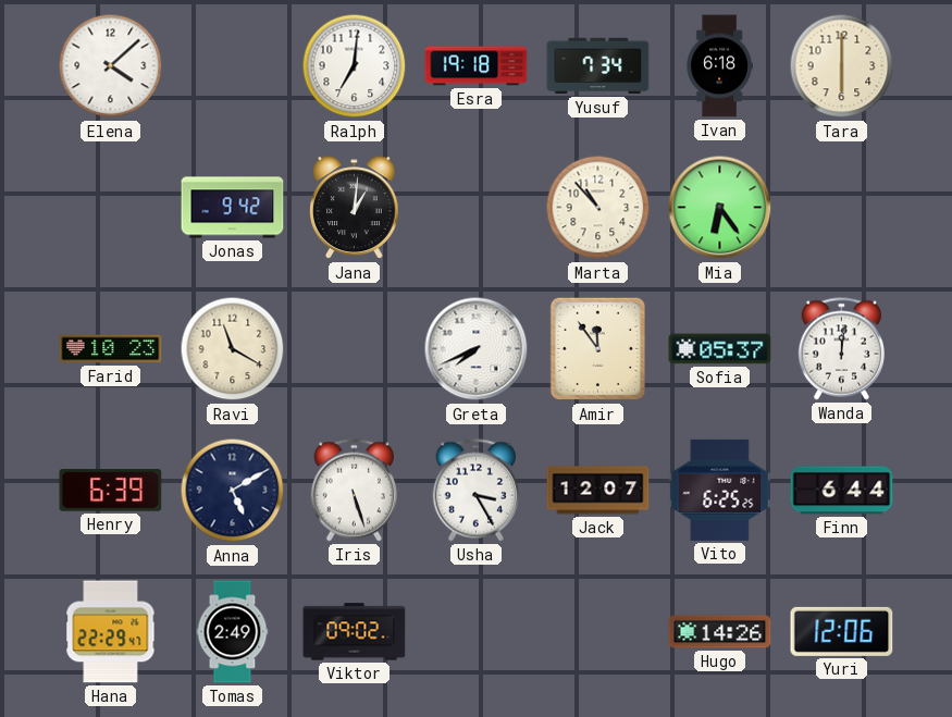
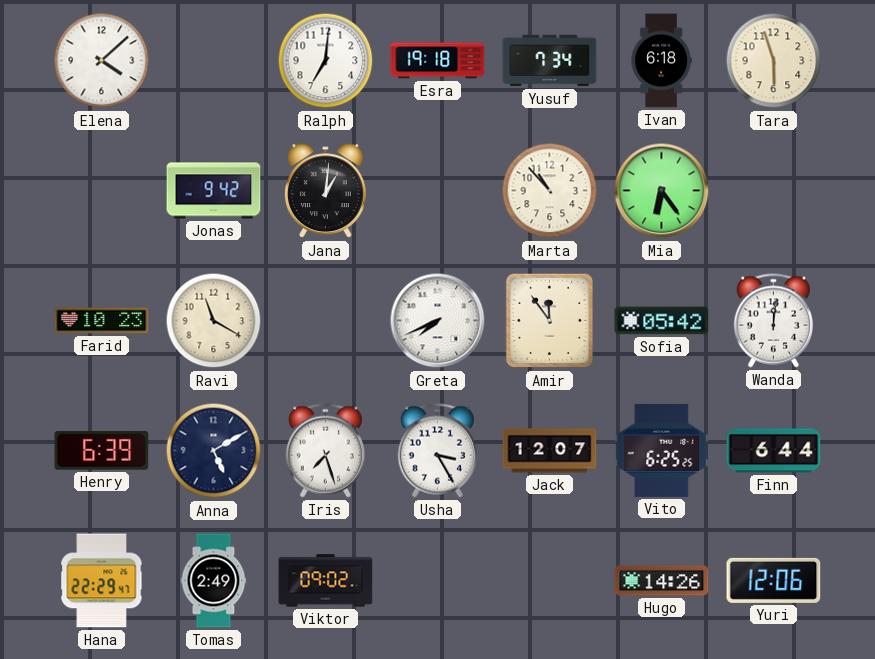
Tara: 6:00 -> 5:57
Sofia: 05:37 -> 05:42
Iris: 5:27 -> 7:27
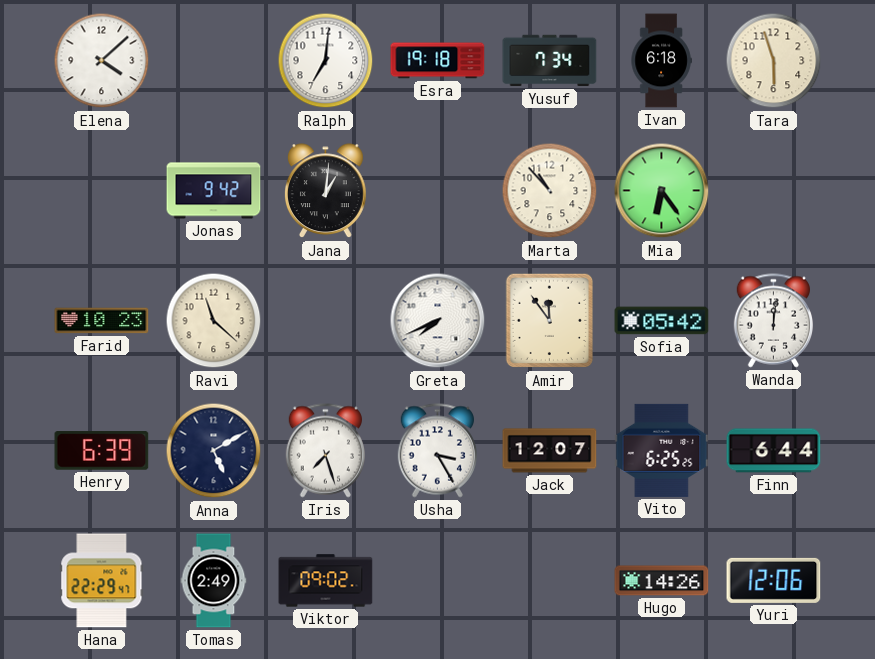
Ravi: 11:20 -> 11:22
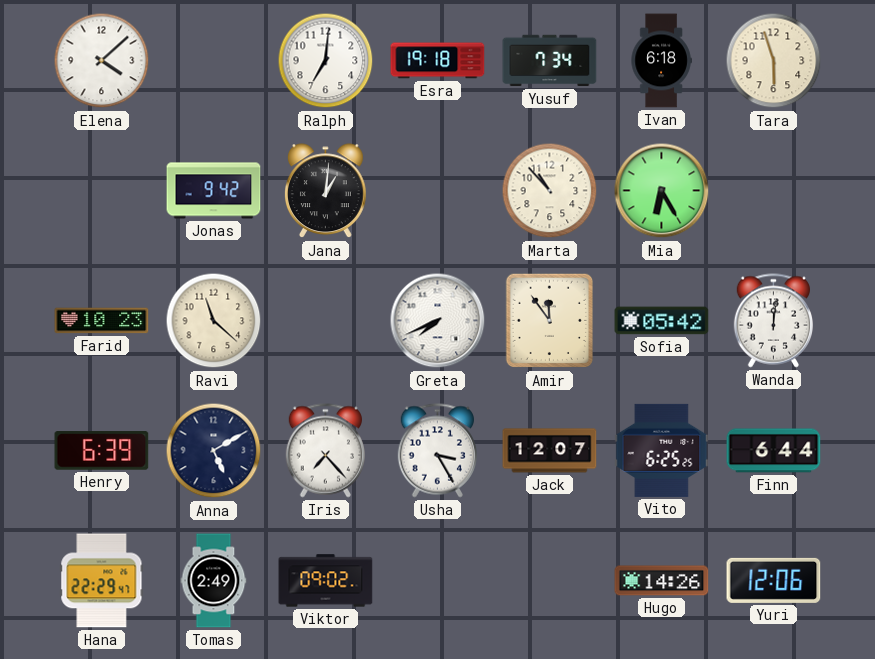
Mia: 6:24 -> 6:25
Iris: 7:27 -> 7:23
